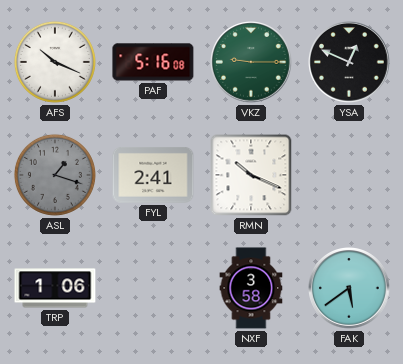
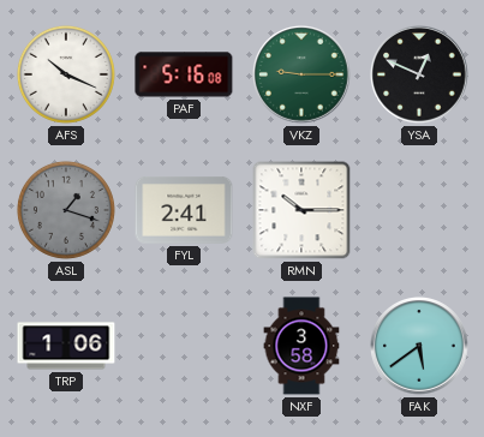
RMN: 10:19 -> 10:15
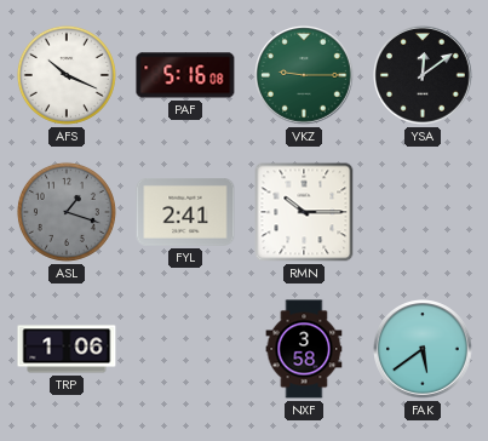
YSA: 12:49 -> 12:09
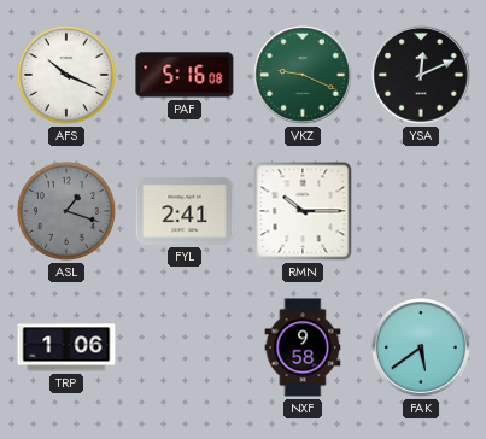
VKZ: 9:15 -> 9:19
YSA: 12:09 -> 12:11
NXF: 3:58 -> 9:58
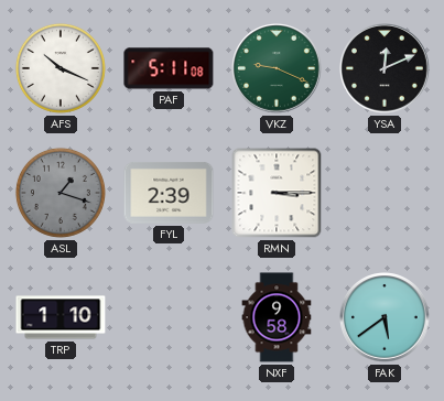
PAF: 5:16 -> 5:11
FYL: 2:41 -> 2:39
RMN: 10:15 -> 3:15
TRP: 1:06 -> 1:10
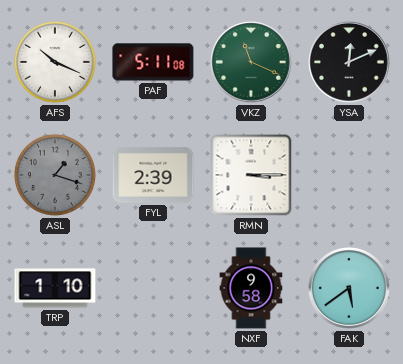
VKZ: 9:19 -> 11:19
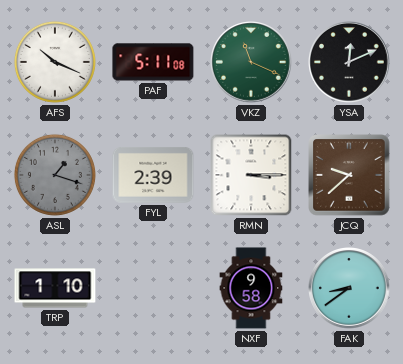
JCQ: none -> 9:38
FAK: 5:39 -> 8:39
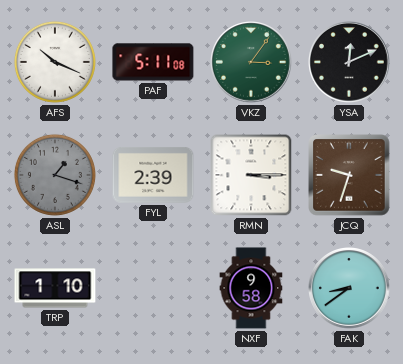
VKZ: 11:19 -> 3:06
JCQ: 9:38 -> 9:33
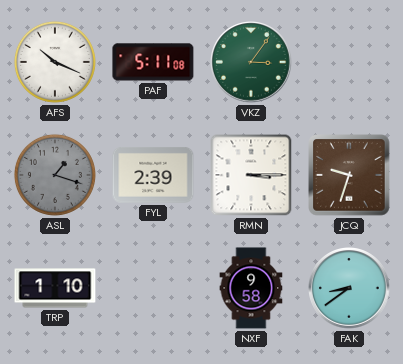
YSA: 12:11 -> none
